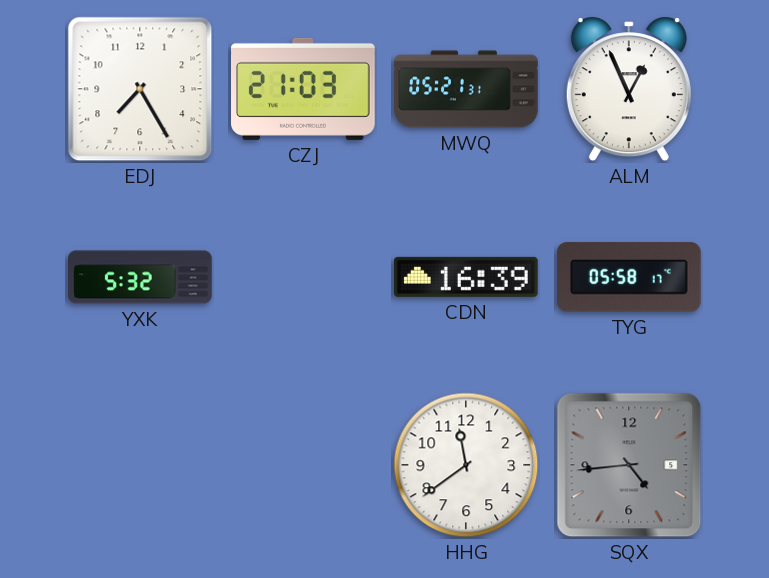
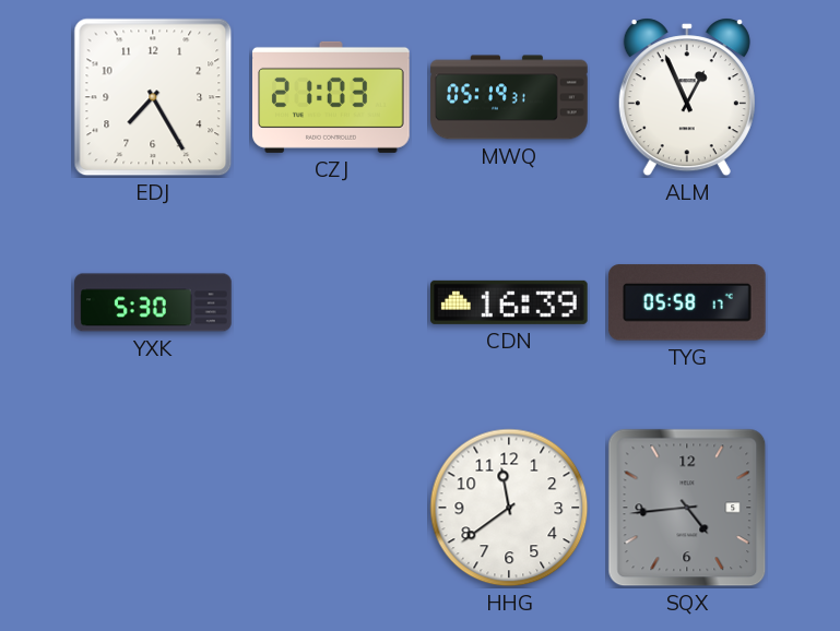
MWQ: 05:21 -> 05:19
YXK: 5:32 -> 5:30
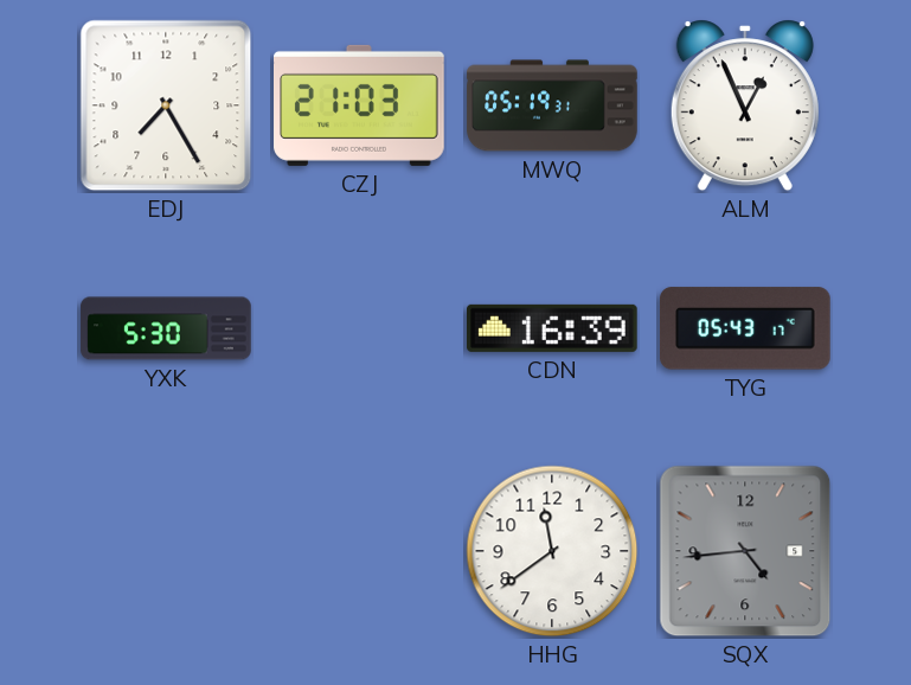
TYG: 05:58 -> 05:43
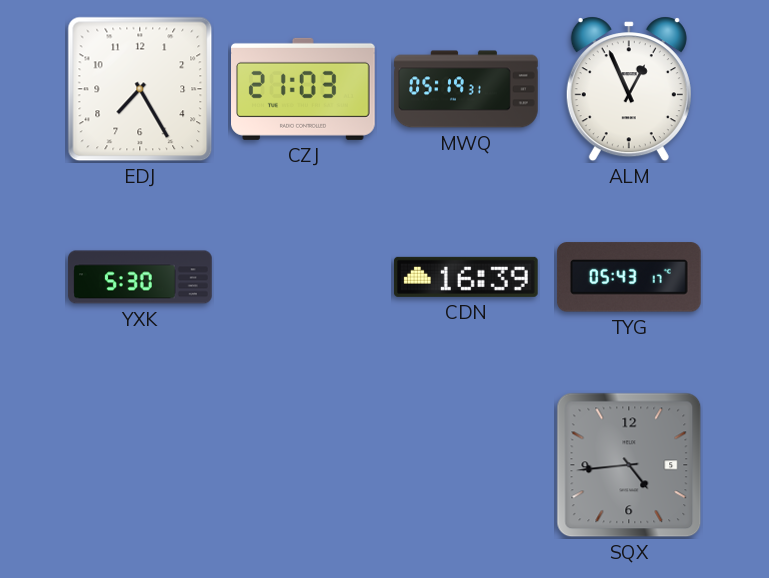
HHG: 11:39 -> none
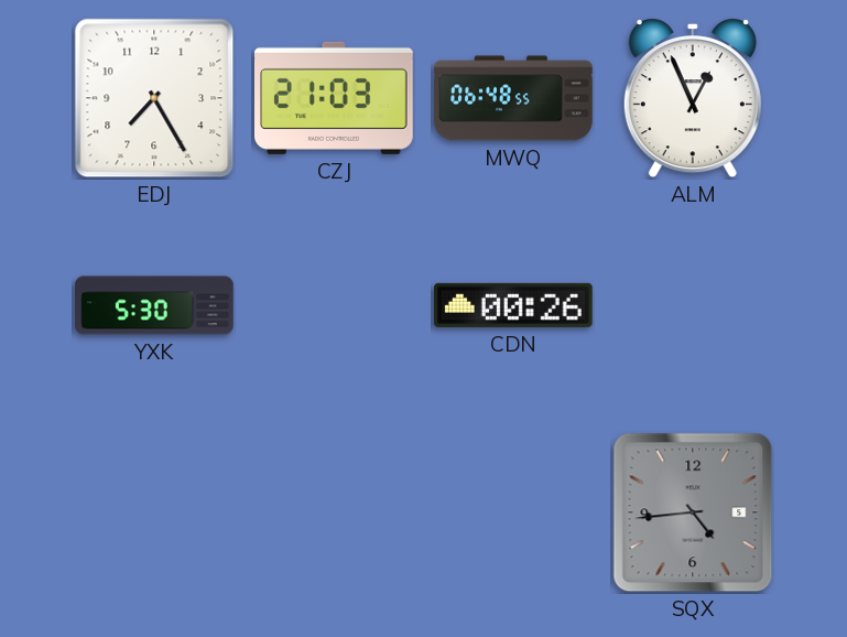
MWQ: 05:19 -> 06:48
CDN: 16:39 -> 00:26
TYG: 05:43 -> none
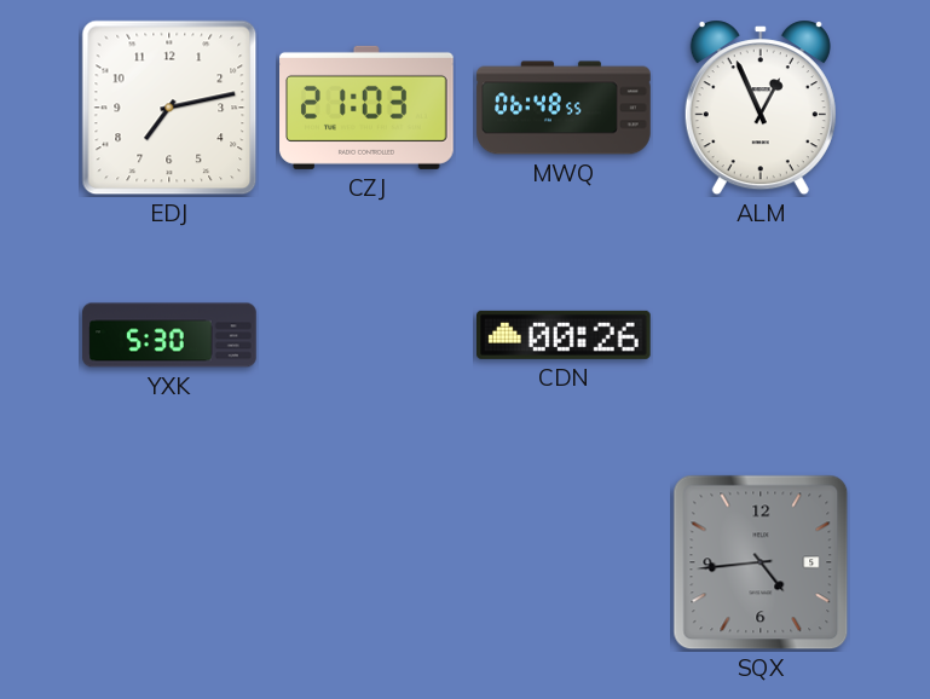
EDJ: 7:25 -> 7:13
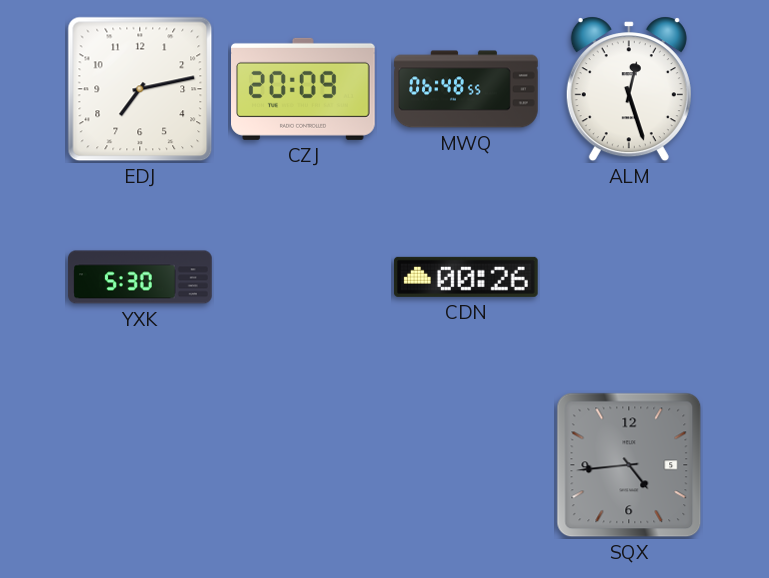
CZJ: 21:03 -> 20:09
ALM: 12:56 -> 12:27
